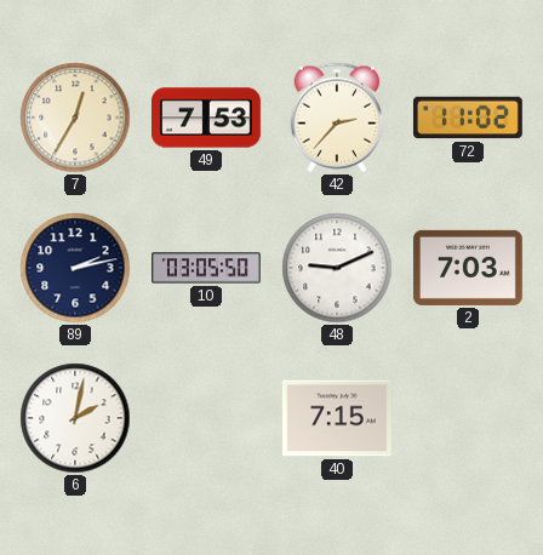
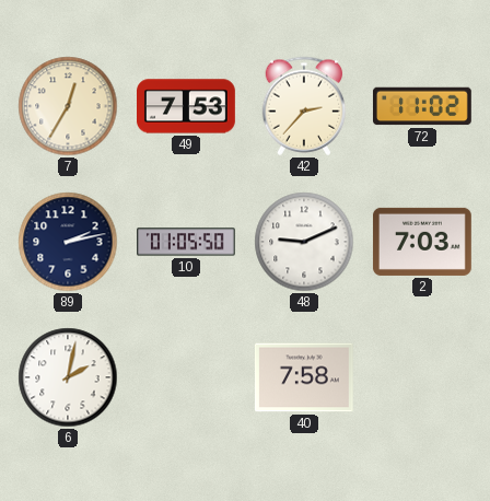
10: 03:05 -> 01:05
40: 7:15 -> 7:58
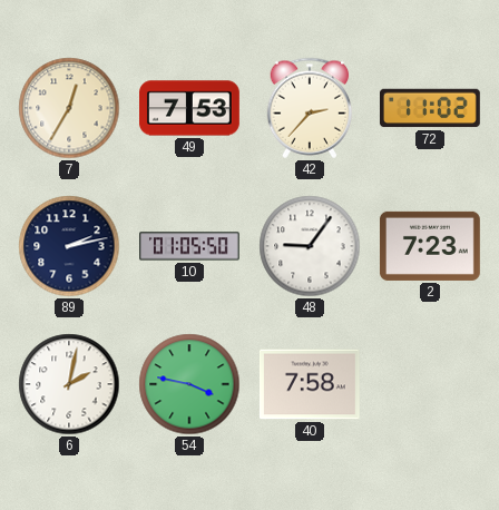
48: 9:11 -> 9:06
2: 7:03 -> 7:23
54: none -> 3:47
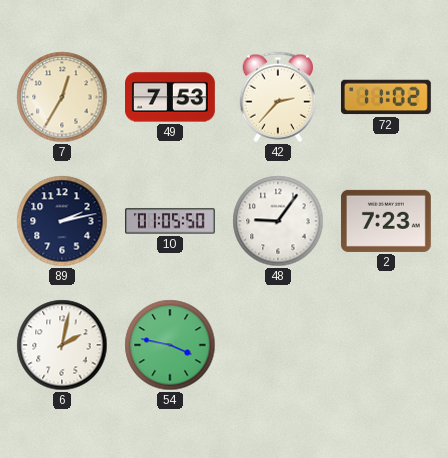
40: 7:58 -> none
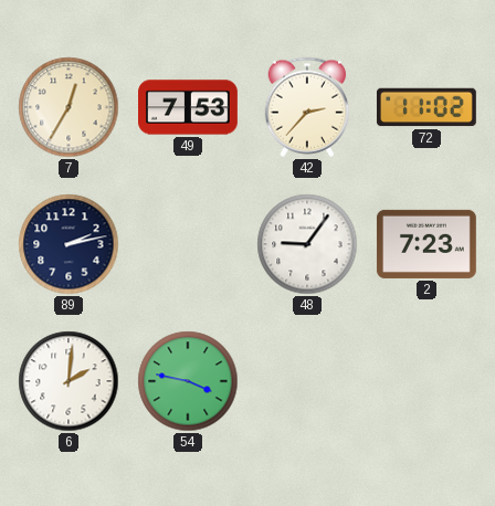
10: 01:05 -> none
6: 2:02 -> 2:01
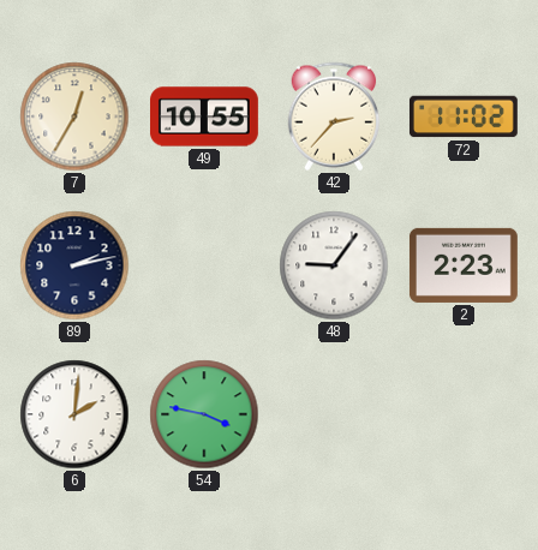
49: 7:53 -> 10:55
2: 7:23 -> 2:23
